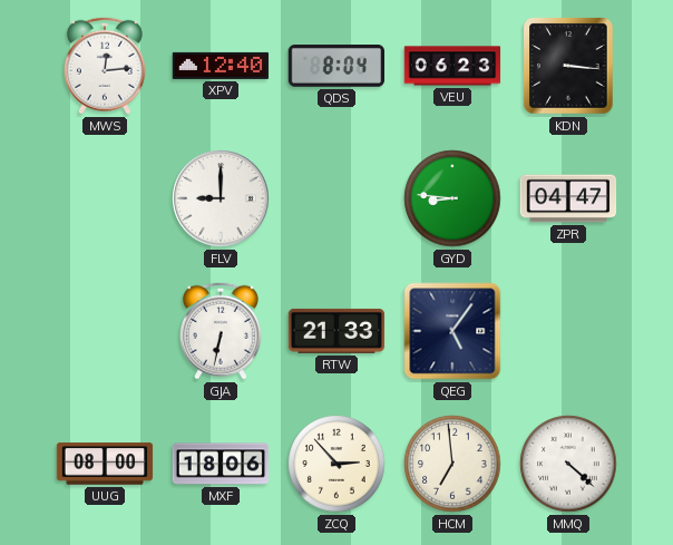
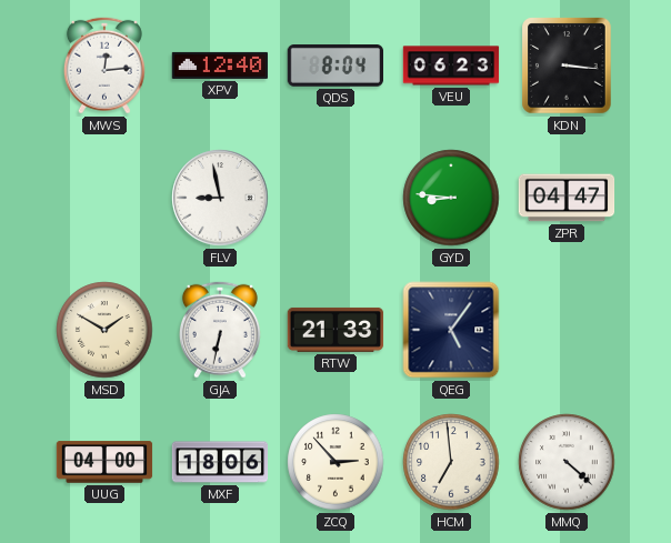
FLV: 9:00 -> 8:58
MSD: none -> 1:50
UUG: 08:00 -> 04:00
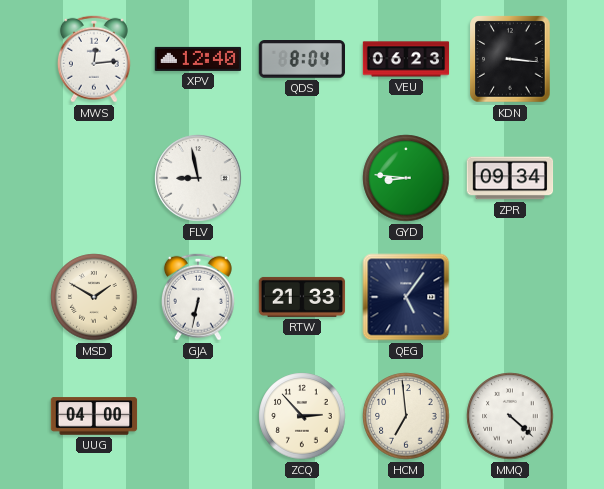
ZPR: 04:47 -> 09:34
MXF: 18:06 -> none
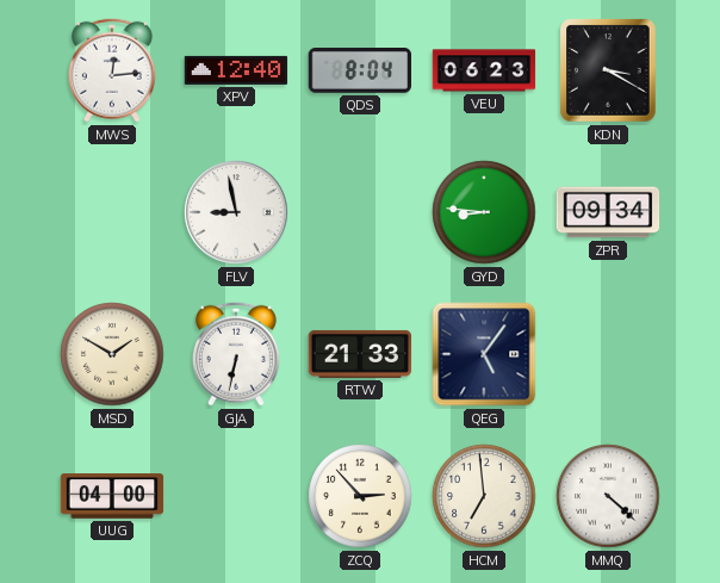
KDN: 3:16 -> 3:20
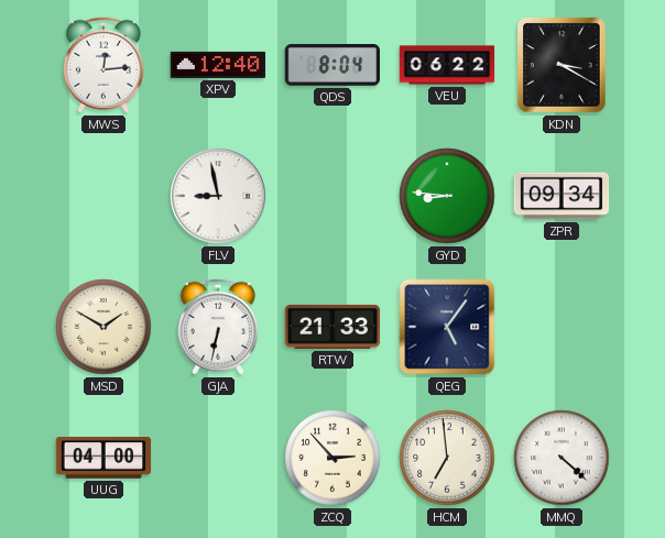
VEU: 06:23 -> 06:22
